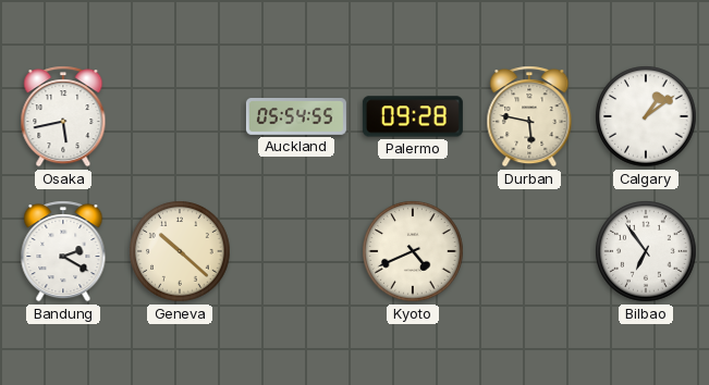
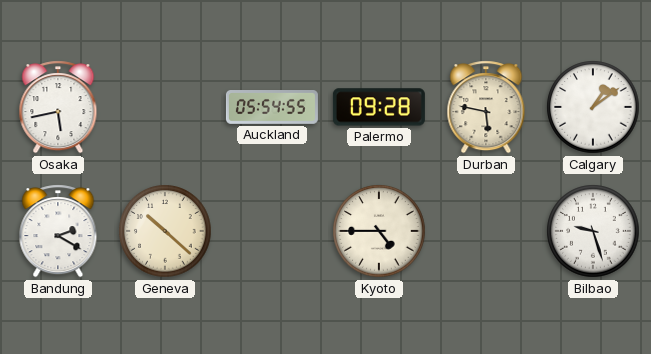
Kyoto: 4:41 -> 4:45
Bilbao: 6:54 -> 9:27
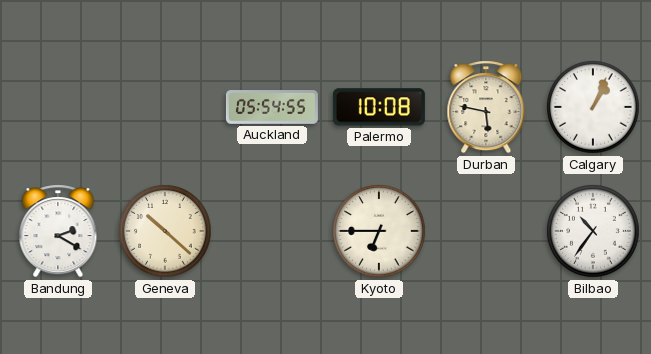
Osaka: 5:43 -> none
Palermo: 09:28 -> 10:08
Calgary: 1:09 -> 1:04
Kyoto: 4:45 -> 6:45
Bilbao: 9:27 -> 10:36
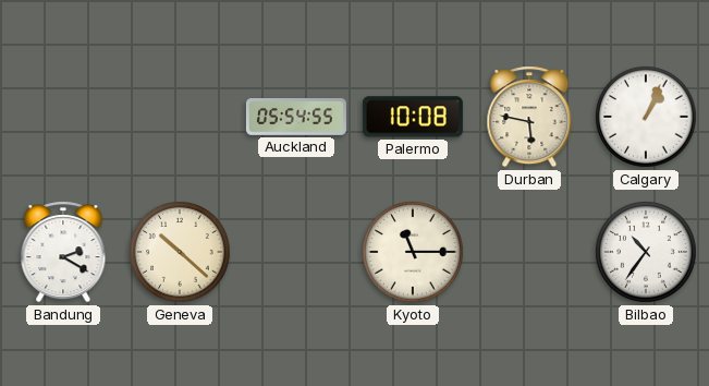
Kyoto: 6:45 -> 11:15
